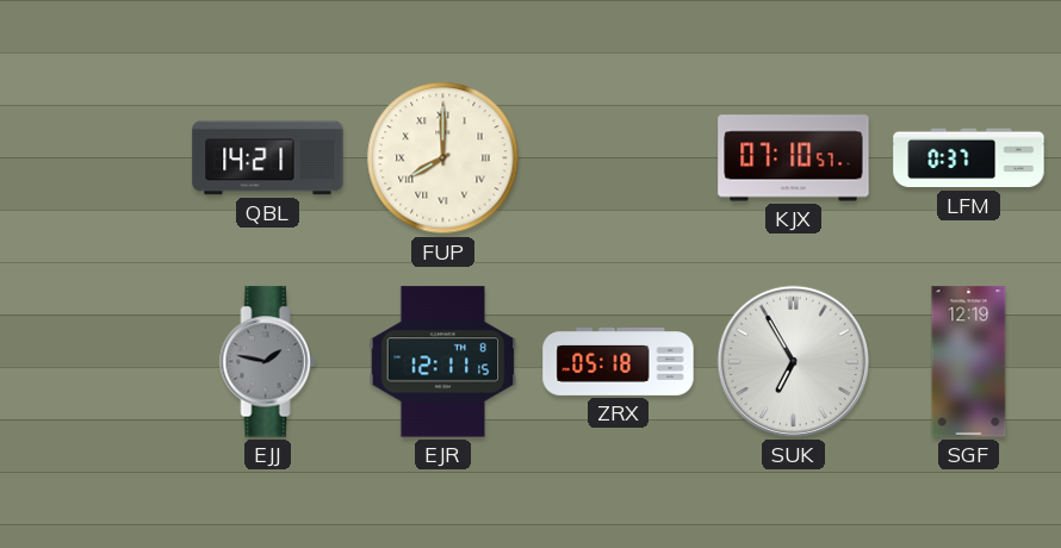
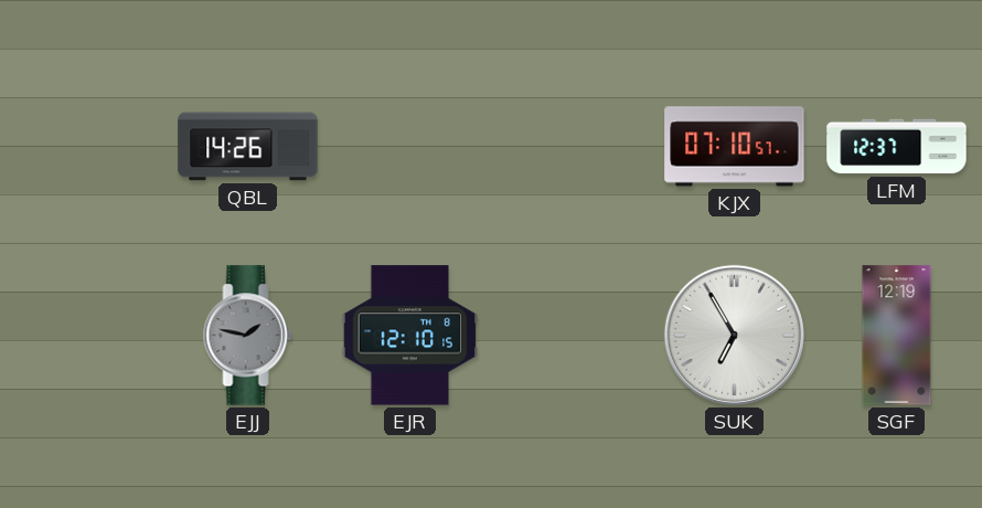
QBL: 14:21 -> 14:26
FUP: 8:00 -> none
LFM: 0:37 -> 12:37
EJR: 12:11 -> 12:10
ZRX: 05:18 -> none
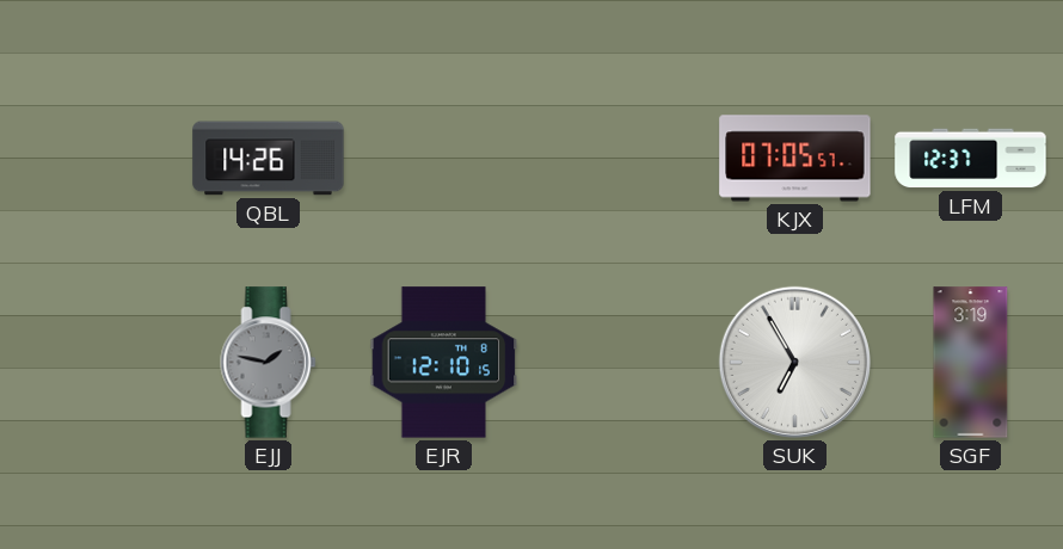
KJX: 07:10 -> 07:05
SGF: 12:19 -> 3:19
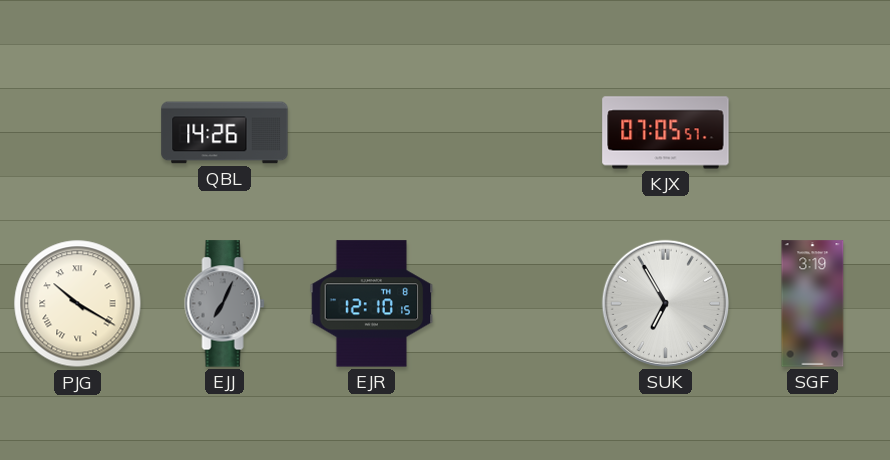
LFM: 12:37 -> none
PJG: none -> 10:20
EJJ: 1:47 -> 7:04
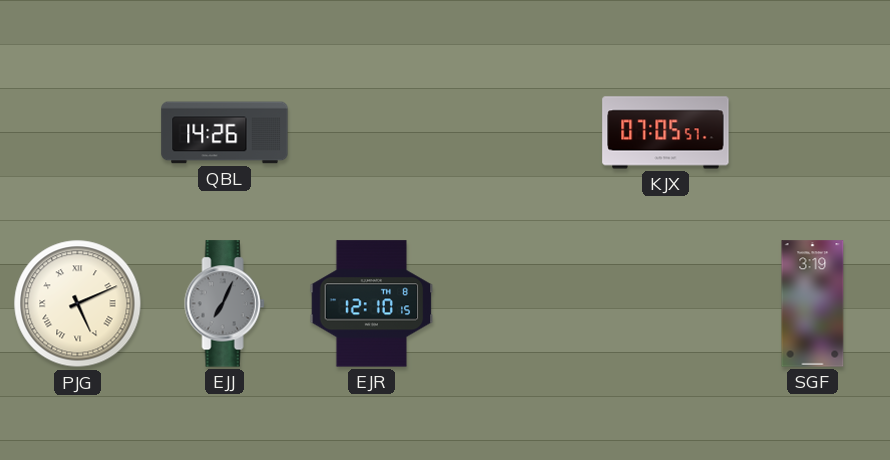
PJG: 10:20 -> 5:11
SUK: 6:55 -> none
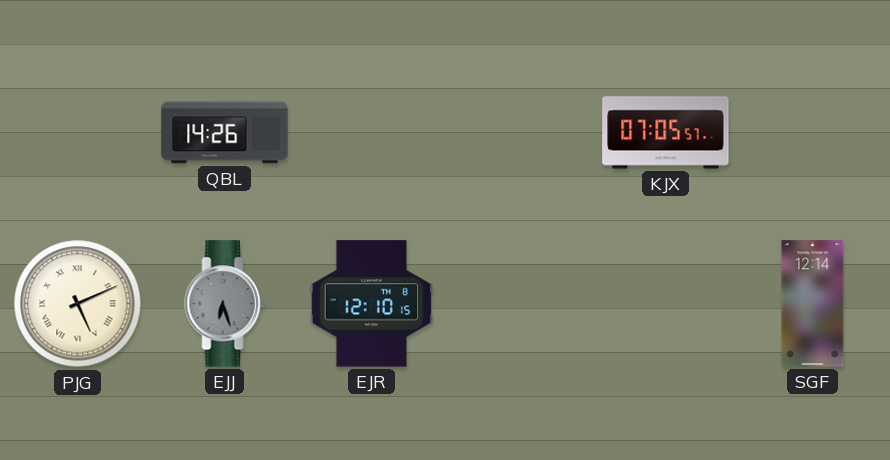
EJJ: 7:04 -> 6:27
SGF: 3:19 -> 12:14
